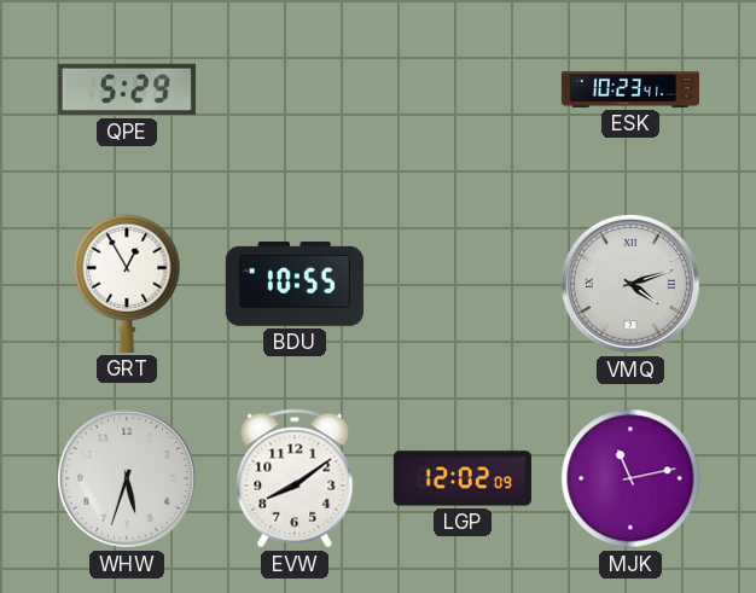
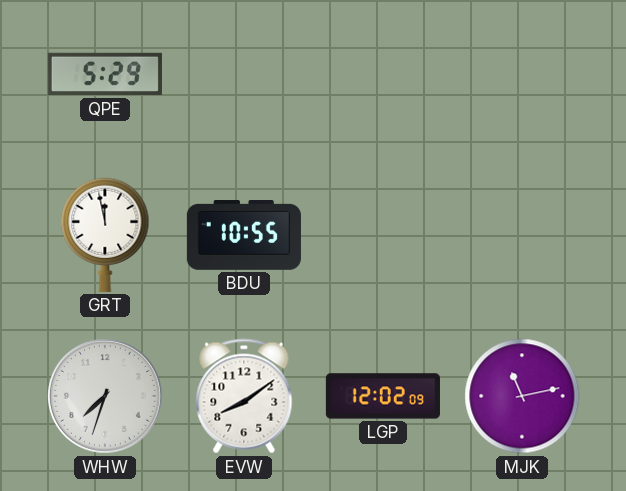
ESK: 10:23 -> none
GRT: 12:55 -> 11:58
VMQ: 4:12 -> none
WHW: 5:33 -> 7:33
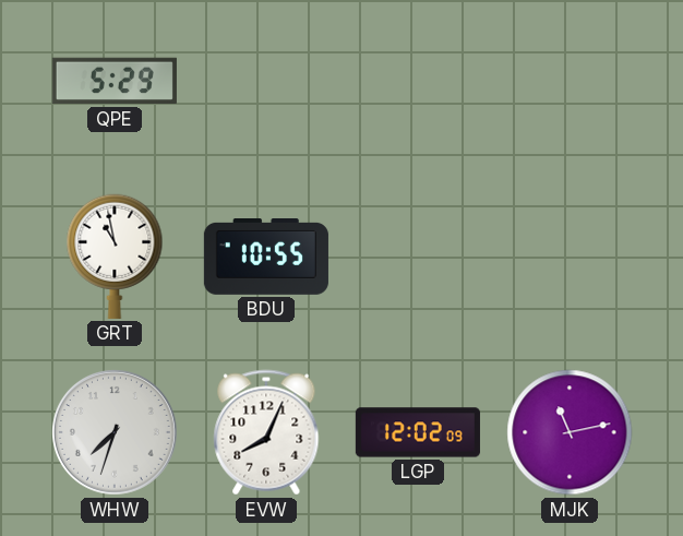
GRT: 11:58 -> 10:58
EVW: 8:09 -> 8:04
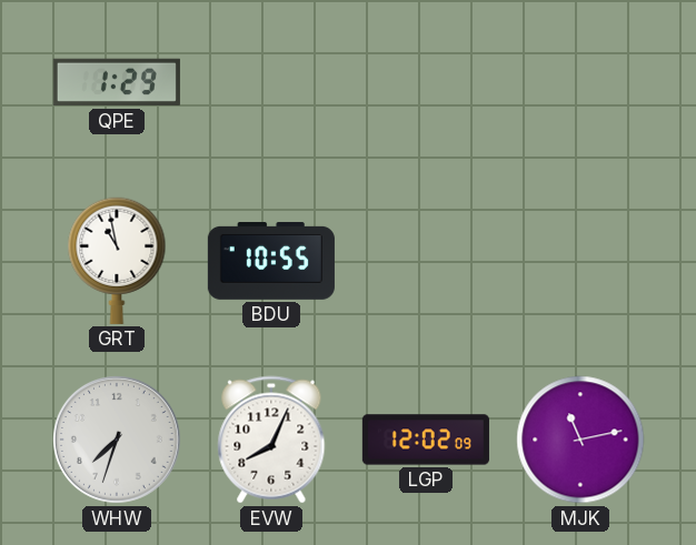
QPE: 5:29 -> 1:29
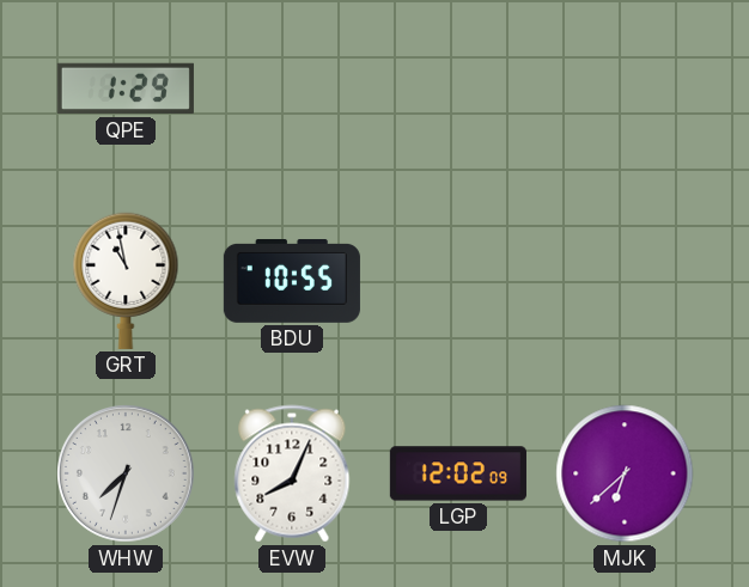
MJK: 11:13 -> 6:38
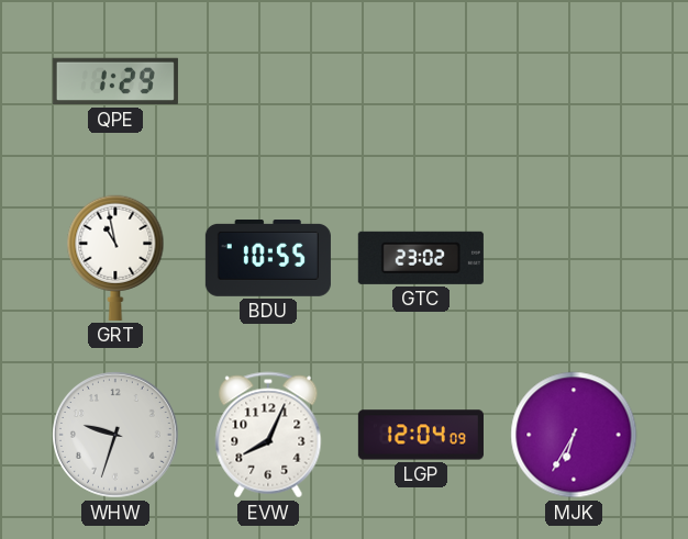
GTC: none -> 23:02
WHW: 7:33 -> 9:33
LGP: 12:02 -> 12:04
MJK: 6:38 -> 6:35
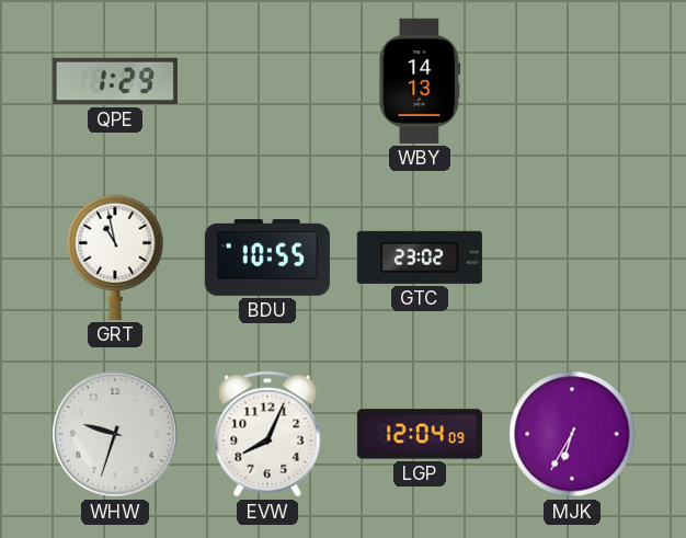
WBY: none -> 14:13
